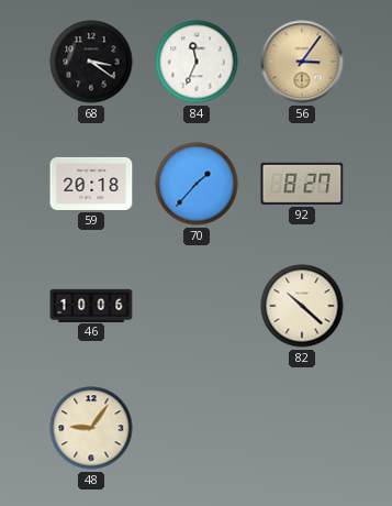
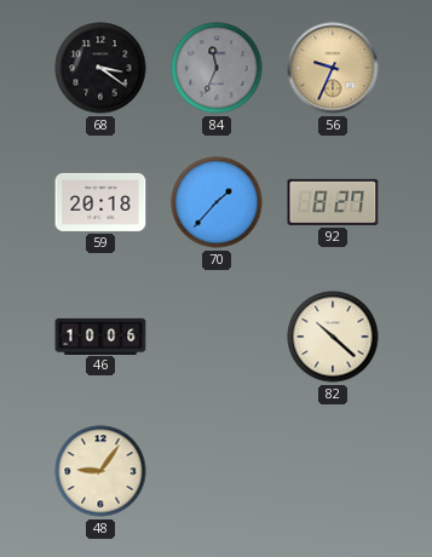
84 dial: white -> grey
56: 3:06 -> 9:34
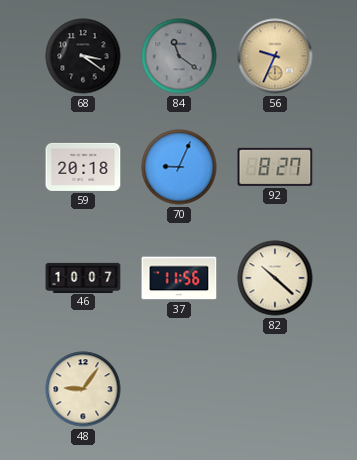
84: 11:34 -> 11:21
70: 1:37 -> 9:04
46: 10:06 -> 10:07
37: none -> 11:56
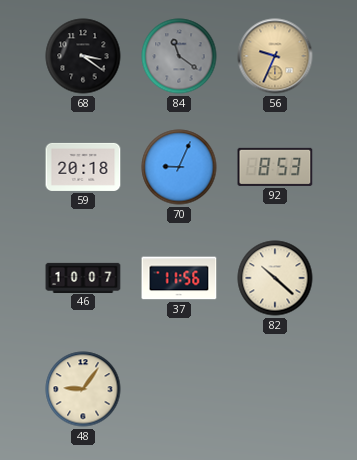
92: 8:27 -> 8:53
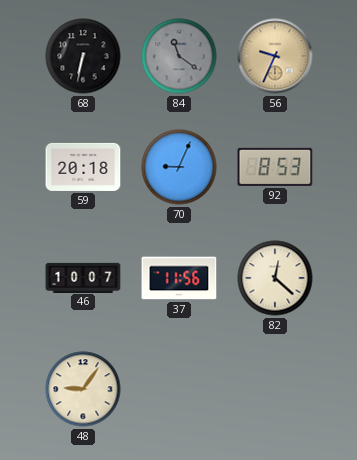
68: 3:21 -> 6:32
82: 10:22 -> 12:22
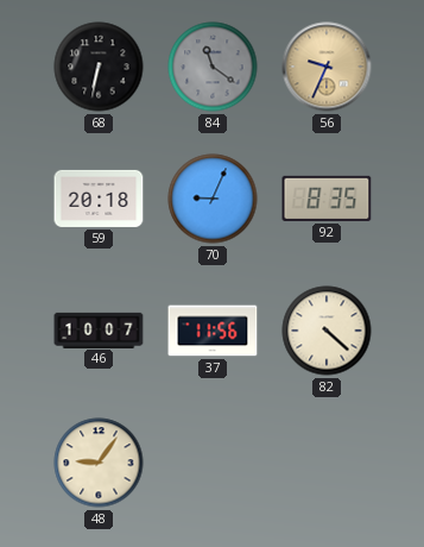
92: 8:53 -> 8:35
82: 12:22 -> 4:22
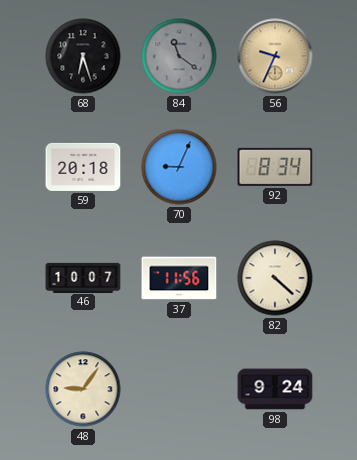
68: 6:32 -> 6:27
92: 8:35 -> 8:34
98: none -> 9:24
